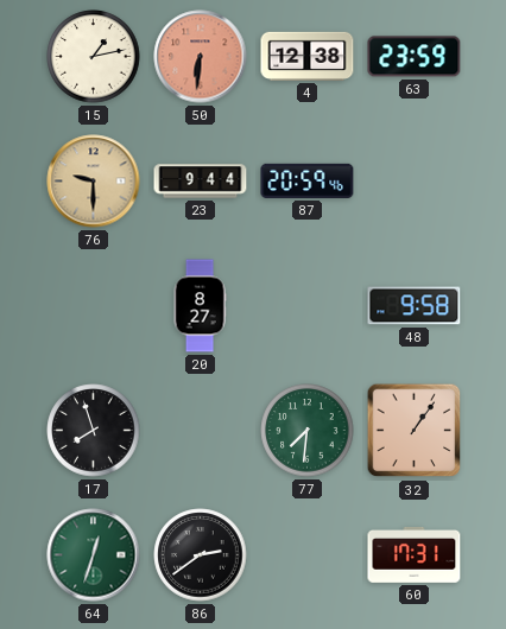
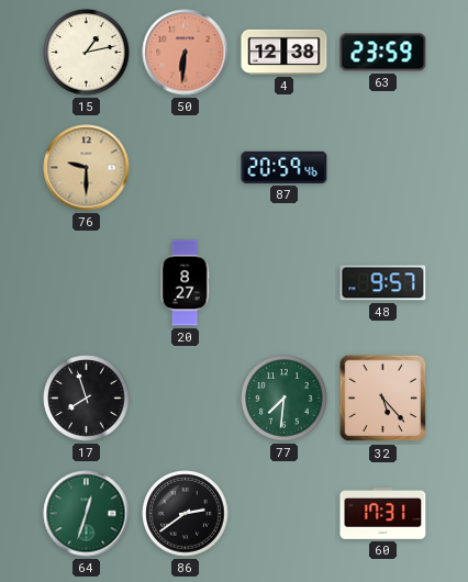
23: 9:44 -> none
48: 9:58 -> 9:57
32: 1:06 -> 5:23
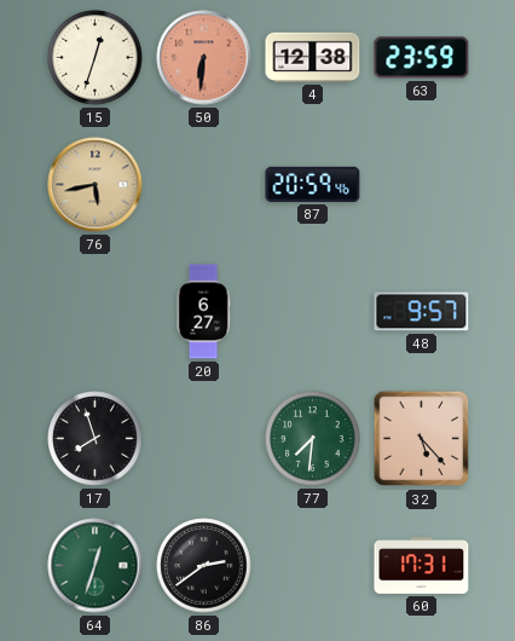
15: 1:13 -> 12:33
76: 9:30 -> 5:43
20: 8:27 -> 6:27
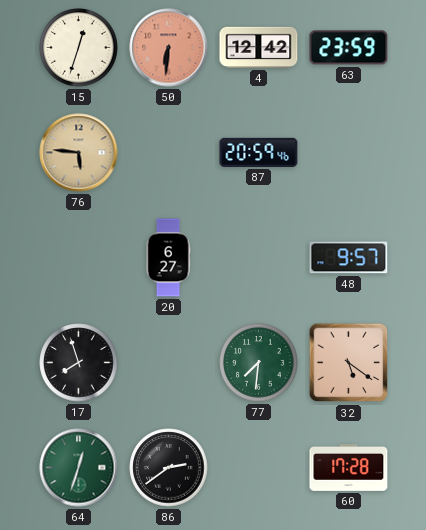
4: 12:38 -> 12:42
76: 5:43 -> 5:46
32: 5:23 -> 5:21
60: 17:31 -> 17:28
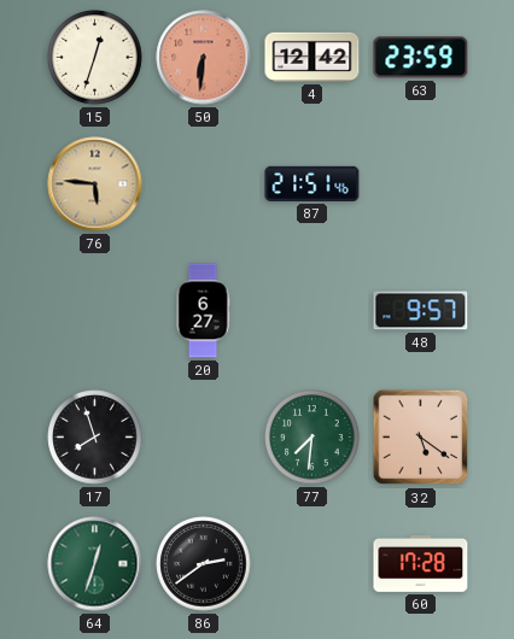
87: 20:59 -> 21:51
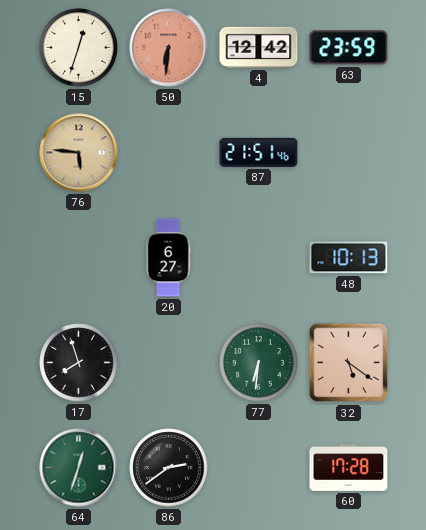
48: 9:57 -> 10:13
77: 7:31 -> 6:31
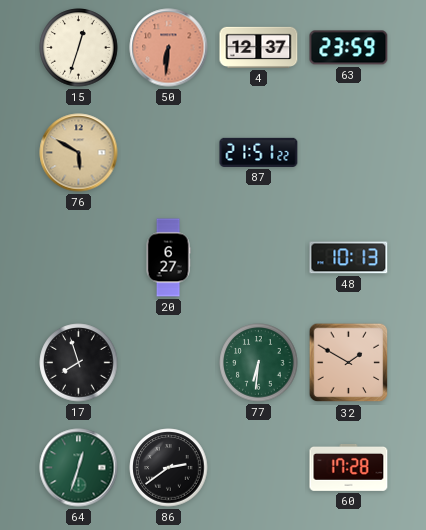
4: 12:42 -> 12:37
76: 5:46 -> 5:50
87: 21:51:46 -> 21:51:22
32: 5:21 -> 1:50
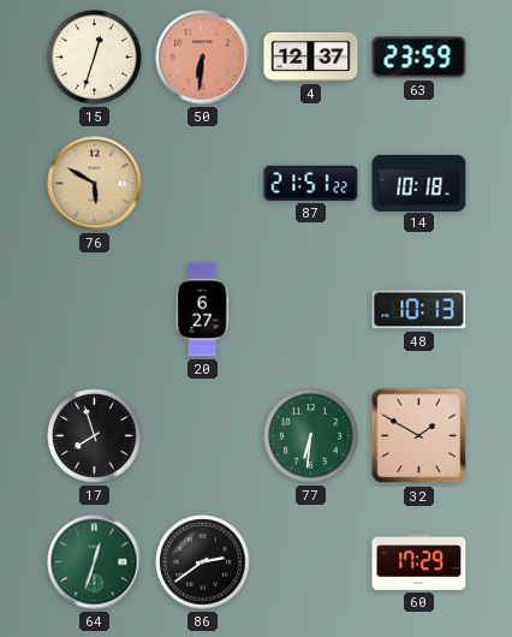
14: none -> 10:18
60: 17:28 -> 17:29
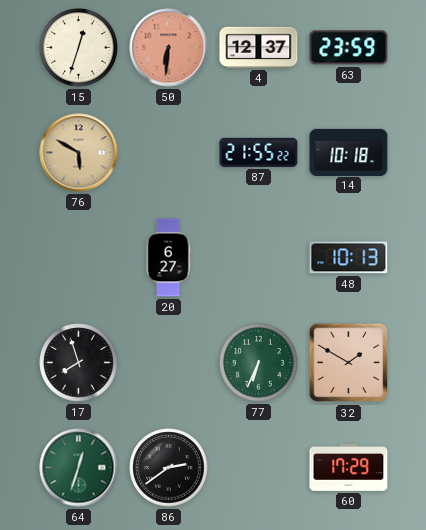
87: 21:51 -> 21:55
77: 6:31 -> 6:34
